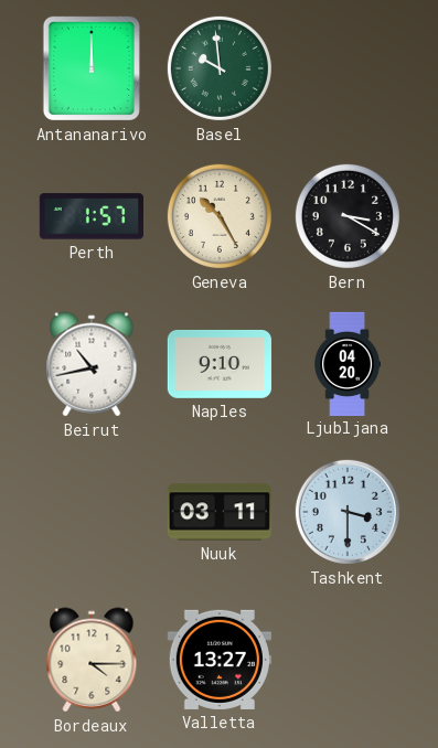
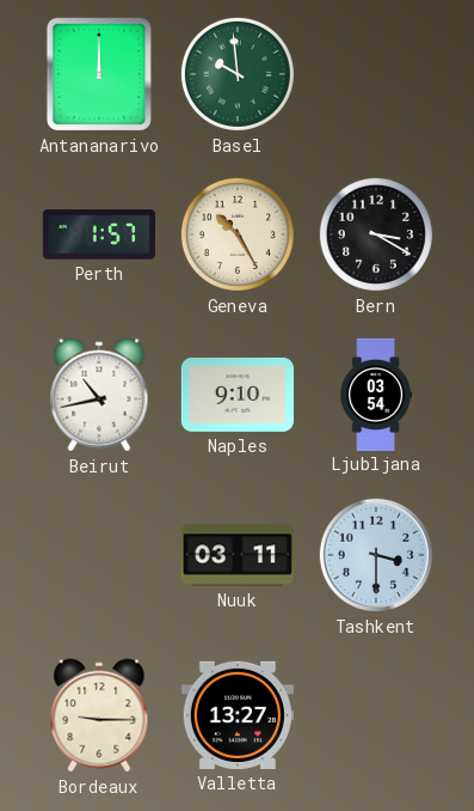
Ljubljana: 04:20 -> 03:54
Bordeaux: 4:15 -> 9:15
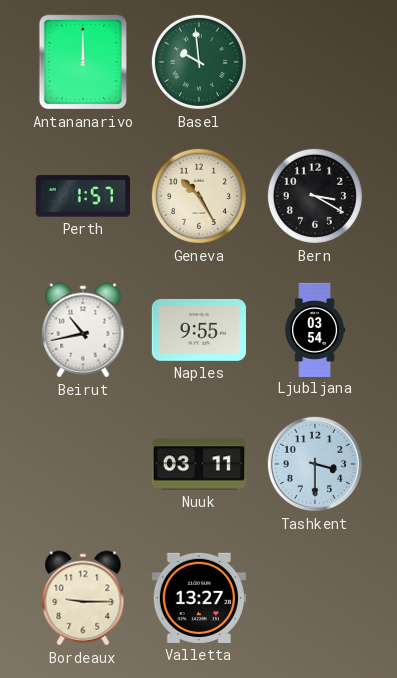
Naples: 9:10 -> 9:55
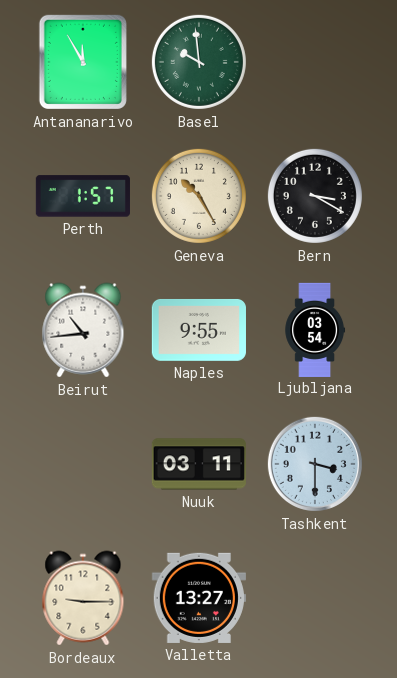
Antananarivo: 12:00 -> 11:55
Beirut: 10:43 -> 10:44
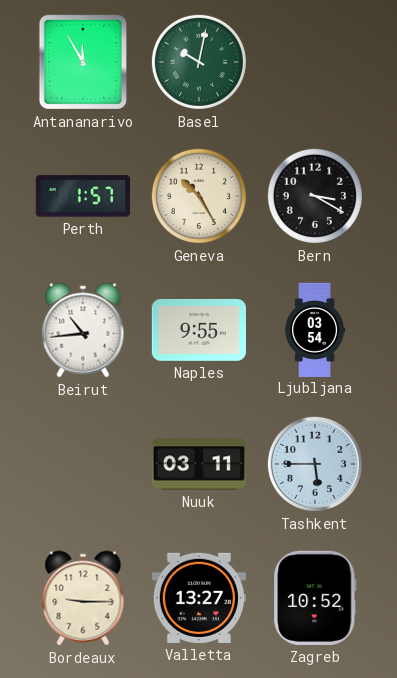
Basel: 9:59 -> 10:02
Tashkent: 3:30 -> 5:45
Zagreb: none -> 10:52
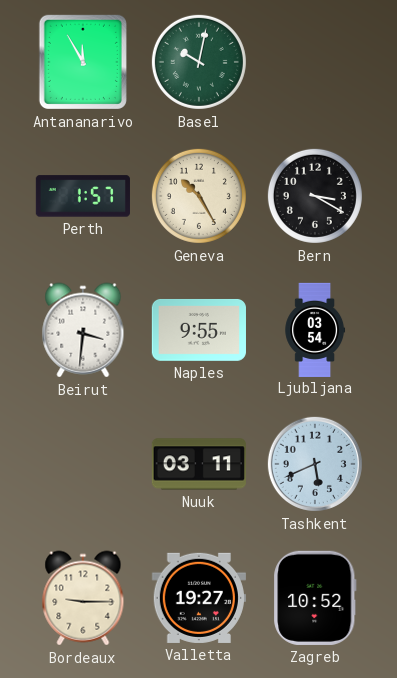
Beirut: 10:44 -> 3:31
Tashkent: 5:45 -> 5:41
Valletta: 13:27 -> 19:27
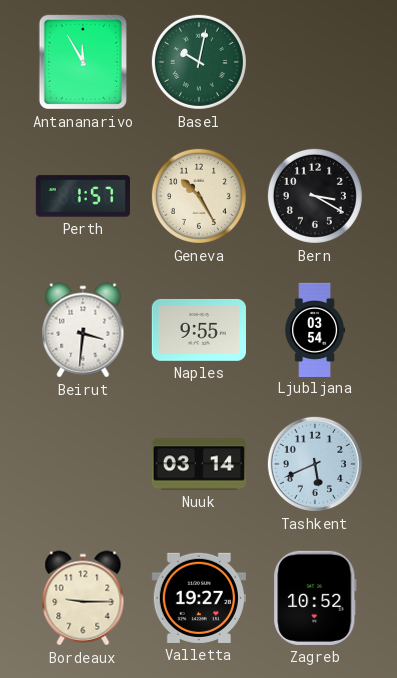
Nuuk: 03:11 -> 03:14
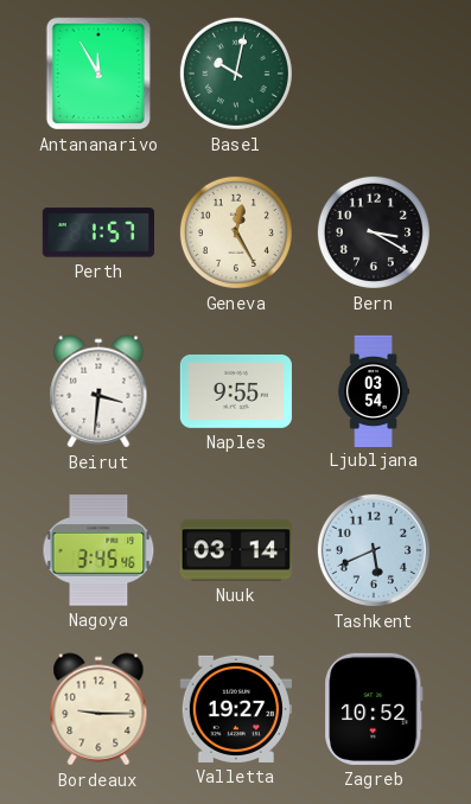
Geneva: 10:25 -> 12:25
Nagoya: none -> 3:45
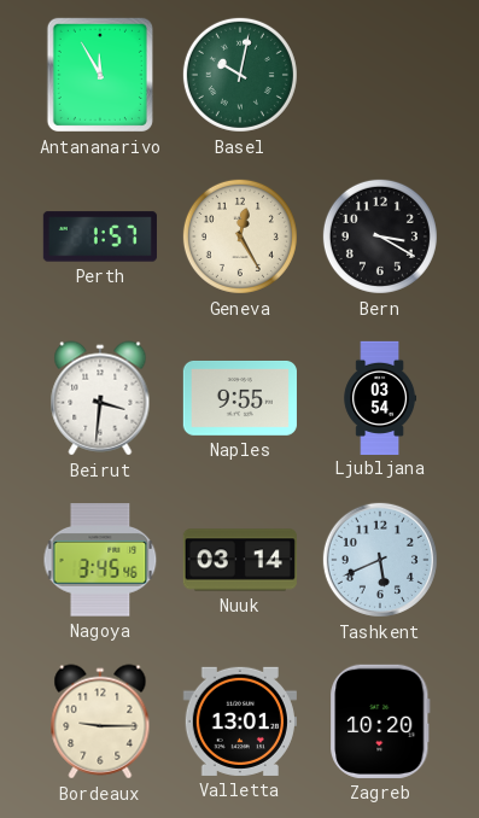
Valletta: 19:27 -> 13:01
Zagreb: 10:52 -> 10:20
